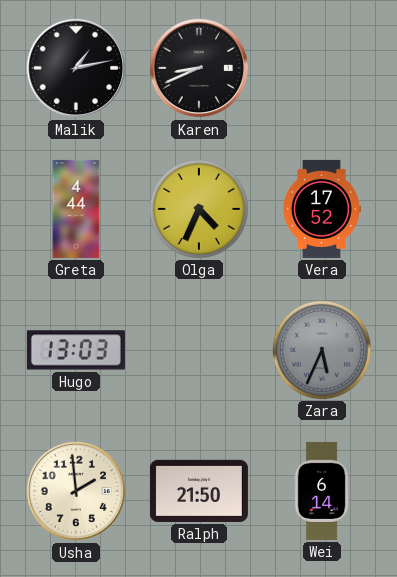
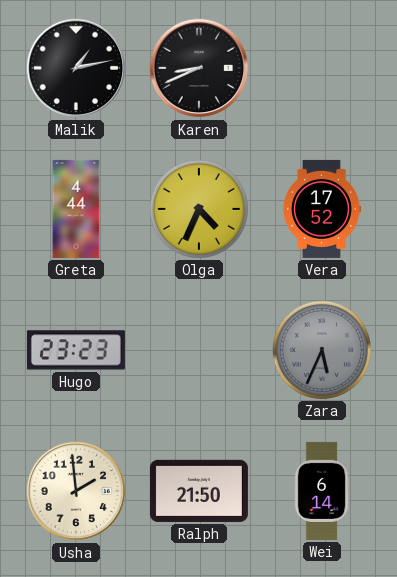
Hugo: 13:03 -> 23:23
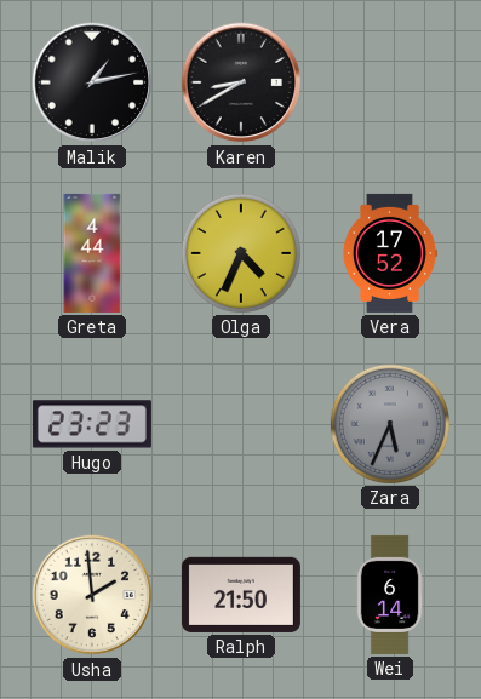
Karen: 8:41 -> 8:40
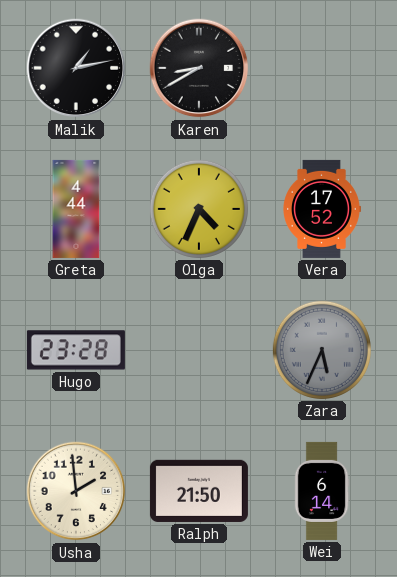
Hugo: 23:23 -> 23:28
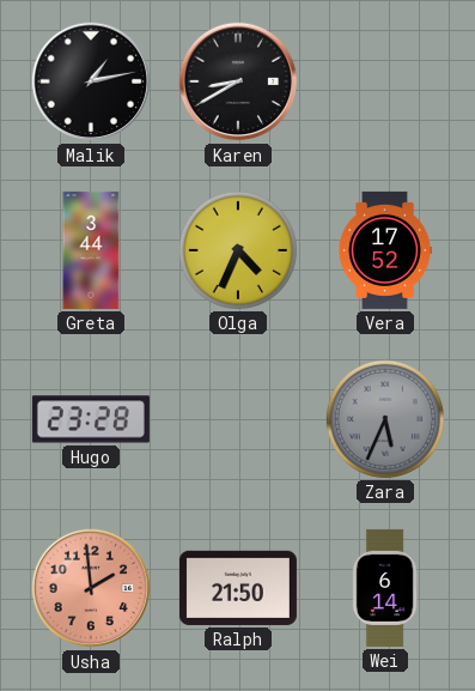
Greta: 4:44 -> 3:44
Usha dial: cream -> salmon
